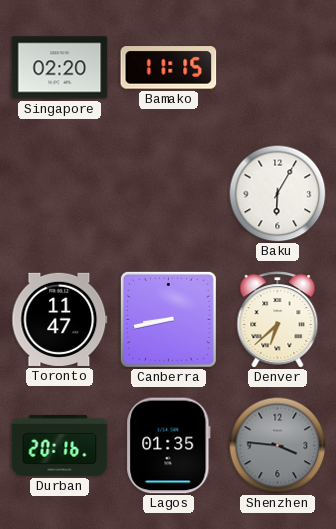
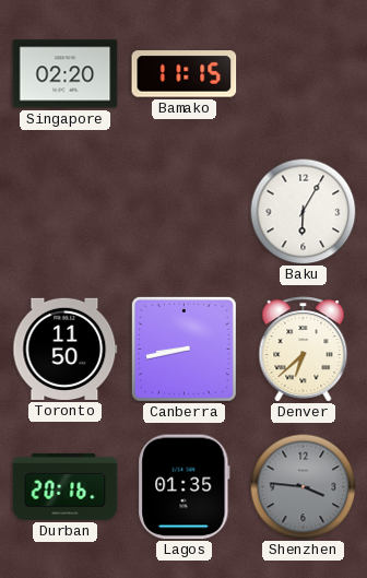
Toronto: 11:47 -> 11:50
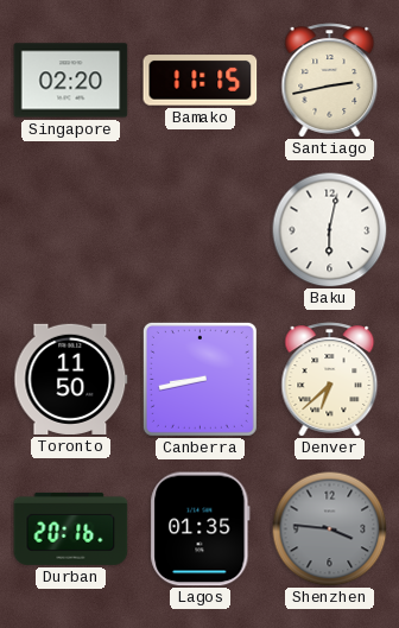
Santiago: none -> 2:43
Baku: 6:05 -> 6:02
